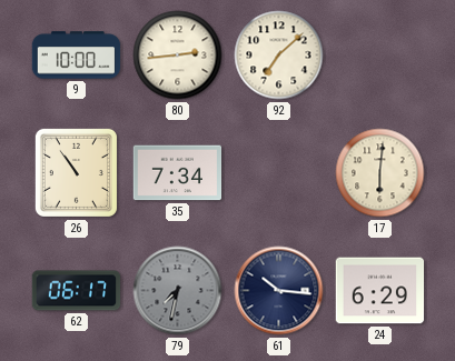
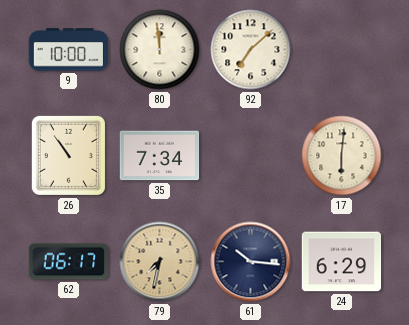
80: 2:44 -> 11:59
79 dial: grey -> champagne
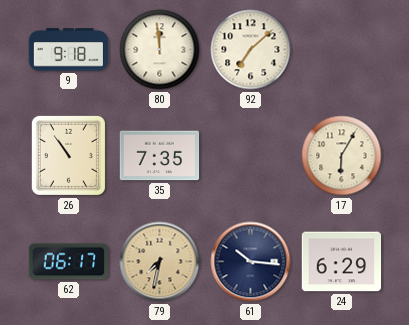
9: 10:00 -> 9:18
35: 7:34 -> 7:35
17: 6:01 -> 6:05
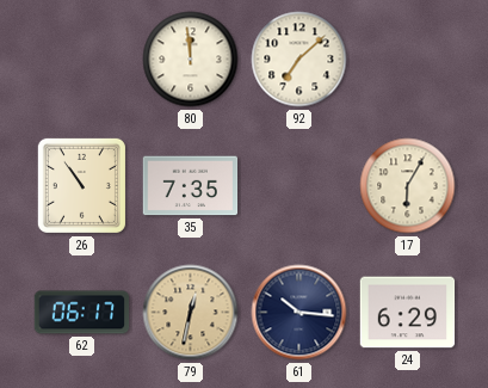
9: 9:18 -> none
79: 7:32 -> 12:32
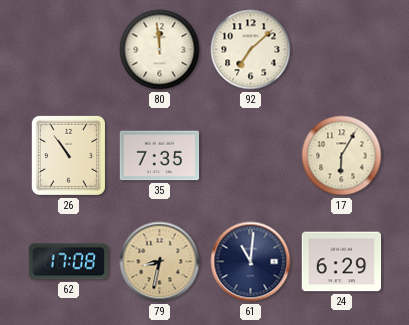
62: 06:17 -> 17:08
79: 12:32 -> 8:32
61: 10:16 -> 11:01
